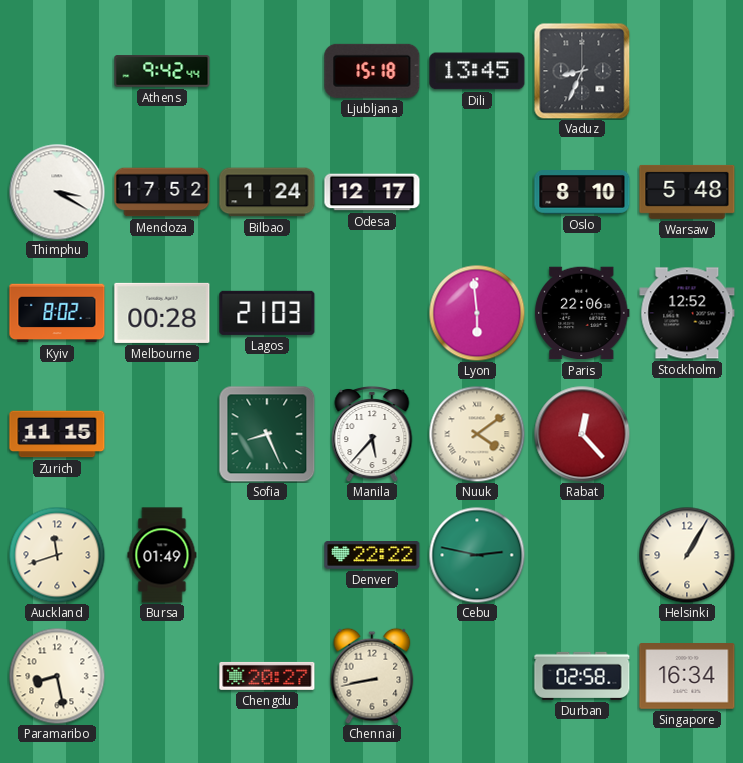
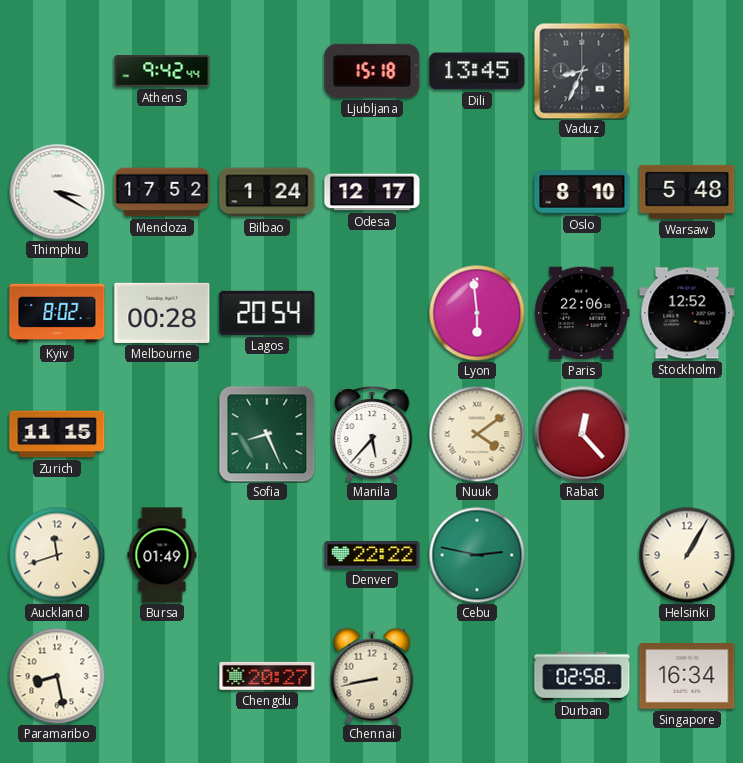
Lagos: 21:03 -> 20:54
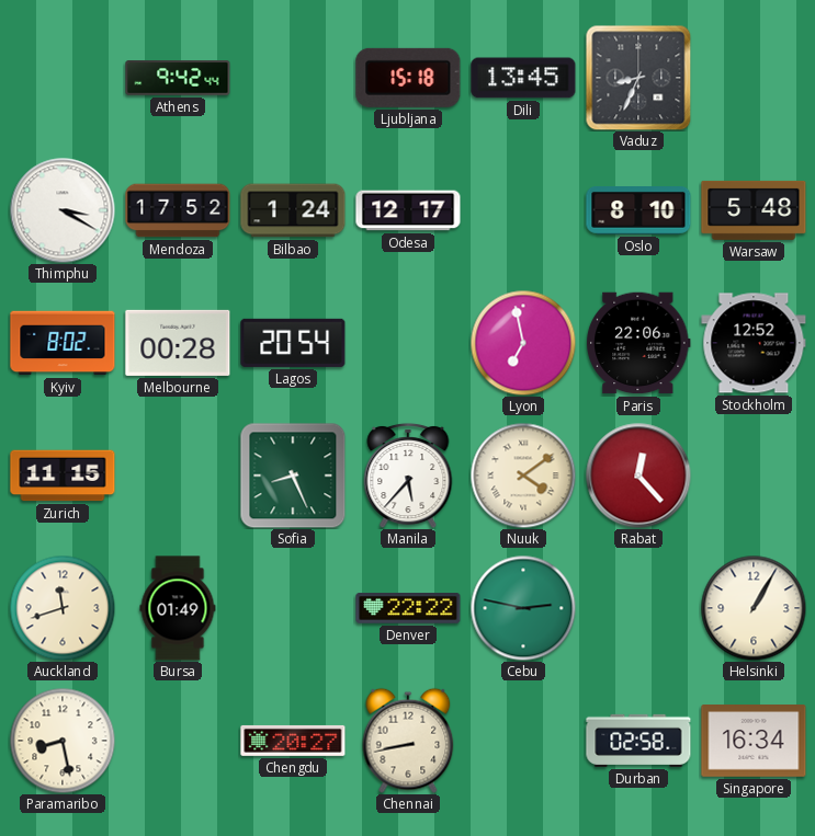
Lyon: 5:59 -> 6:58
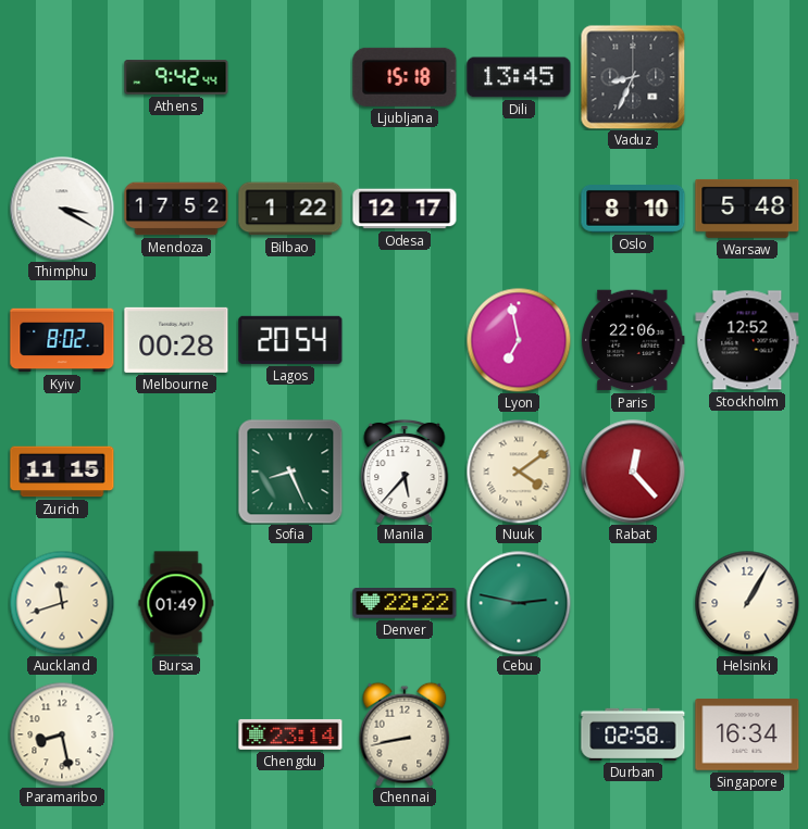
Bilbao: 1:24 -> 1:22
Chengdu: 20:27 -> 23:14
